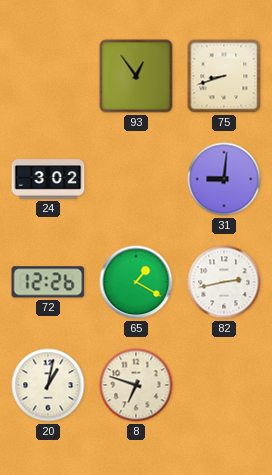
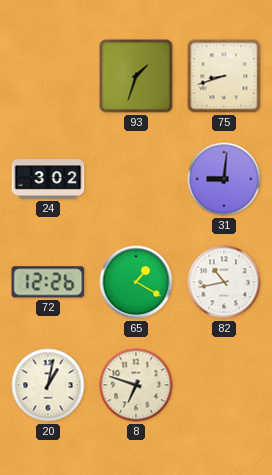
93: 12:54 -> 1:33
82: 2:43 -> 10:43
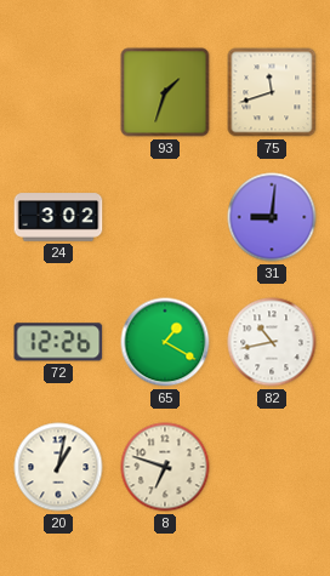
75: 8:42 -> 11:42
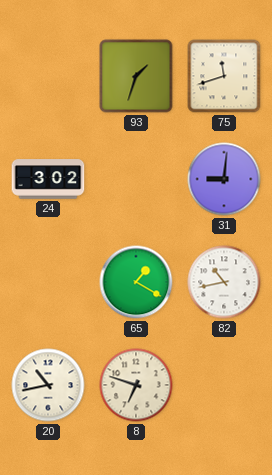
72: 12:26 -> none
20: 1:02 -> 10:43
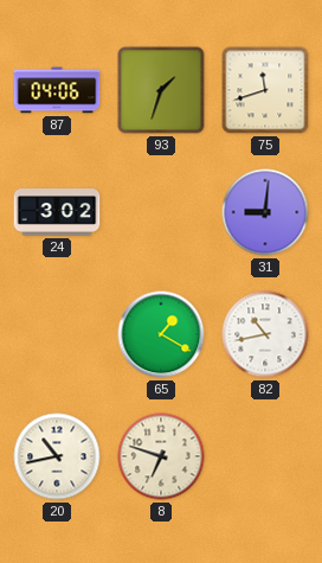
87: none -> 04:06
